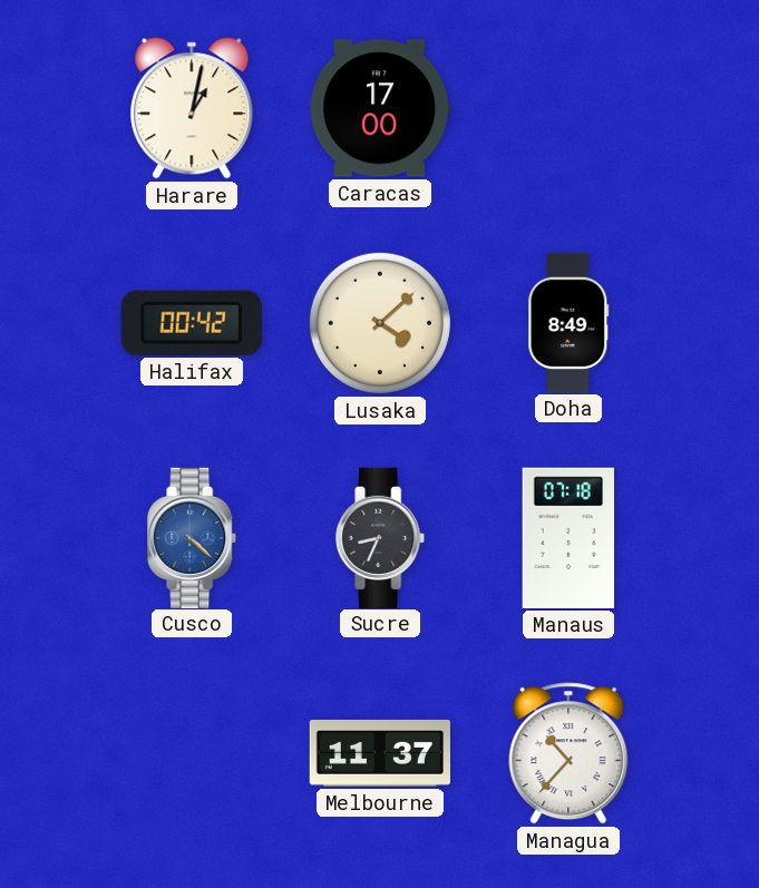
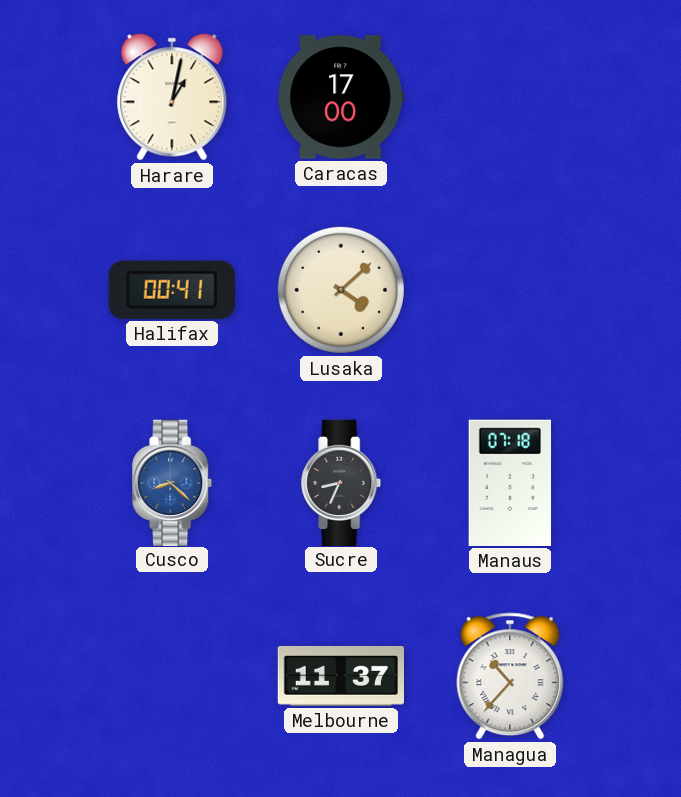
Halifax: 00:42 -> 00:41
Doha: 8:49 -> none
Cusco: 4:22 -> 8:22
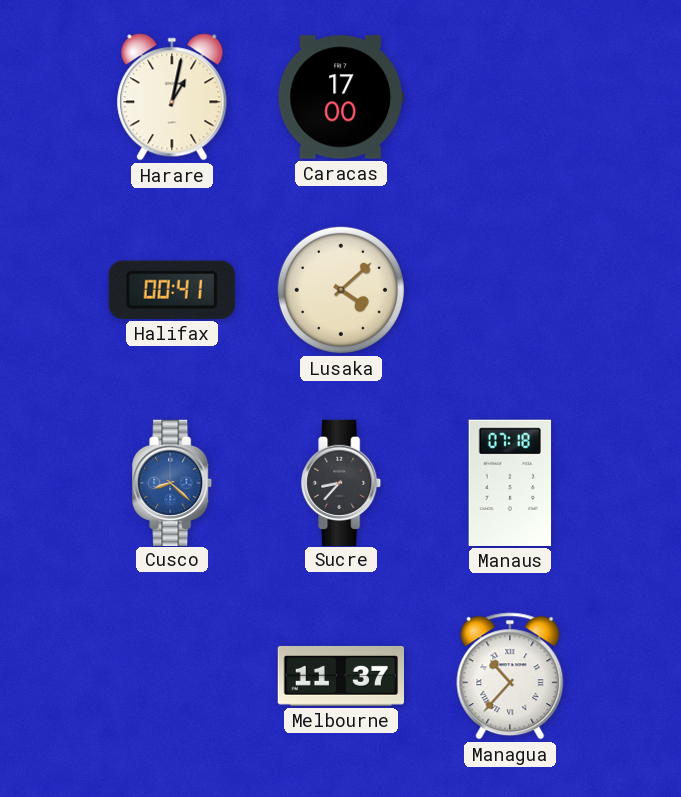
Sucre: 8:34 -> 8:37
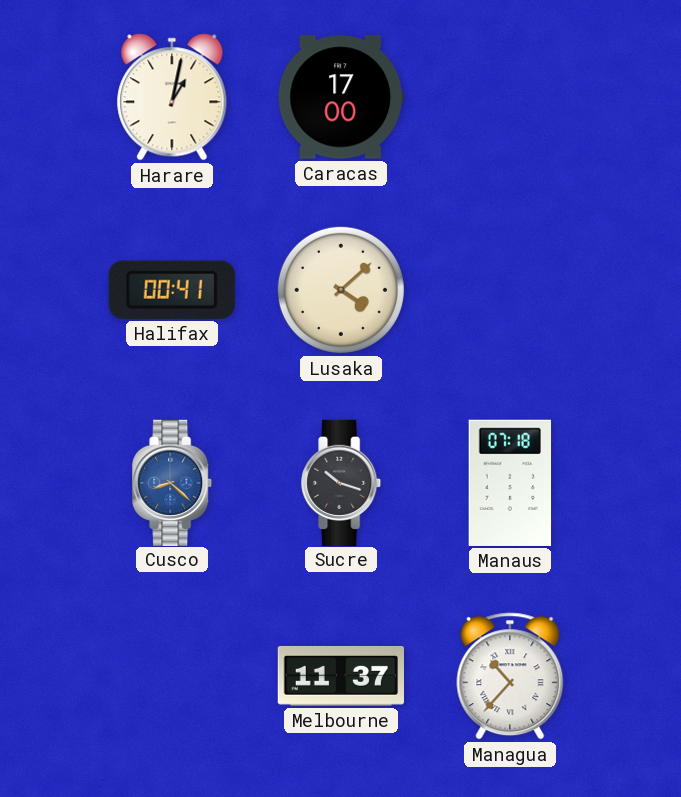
Sucre: 8:37 -> 10:18
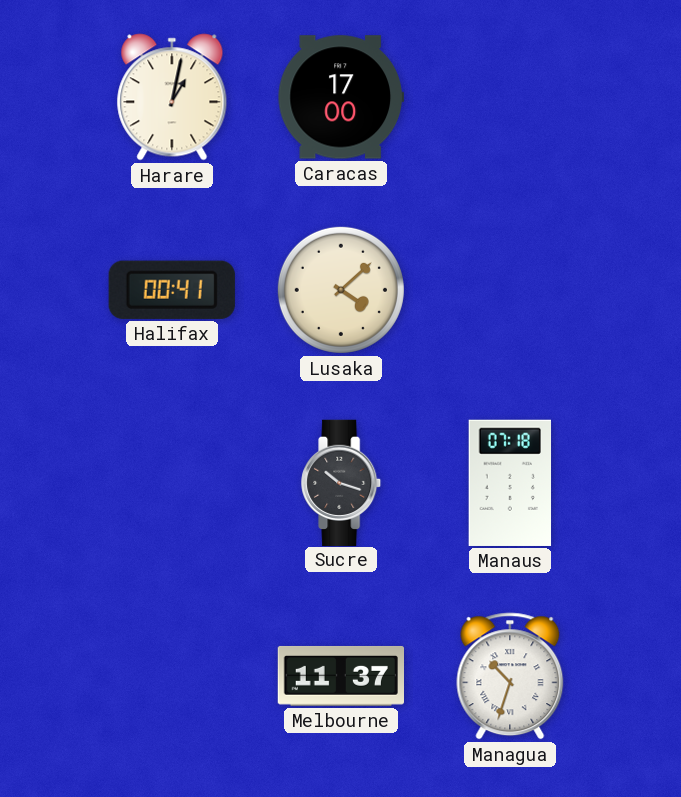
Cusco: 8:22 -> none
Managua: 10:37 -> 10:33
